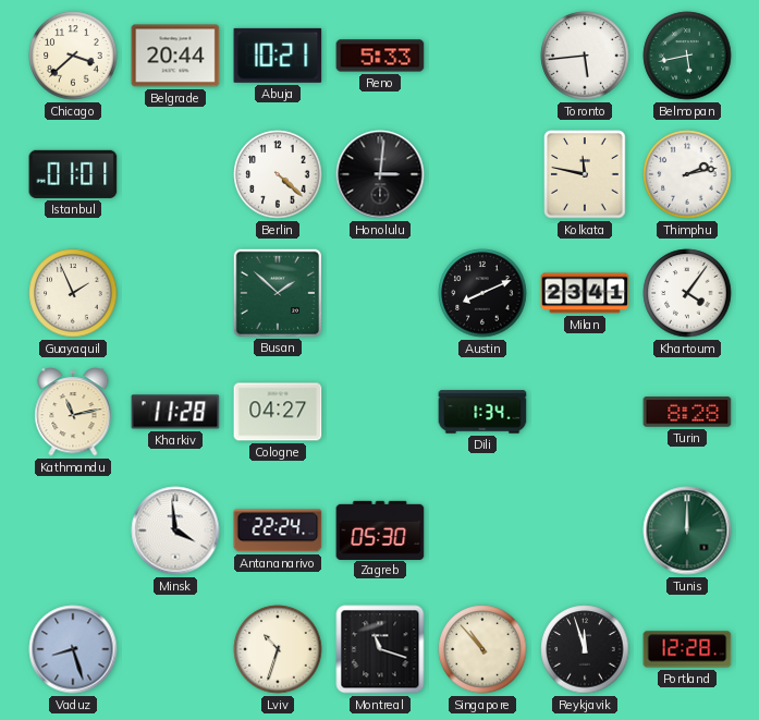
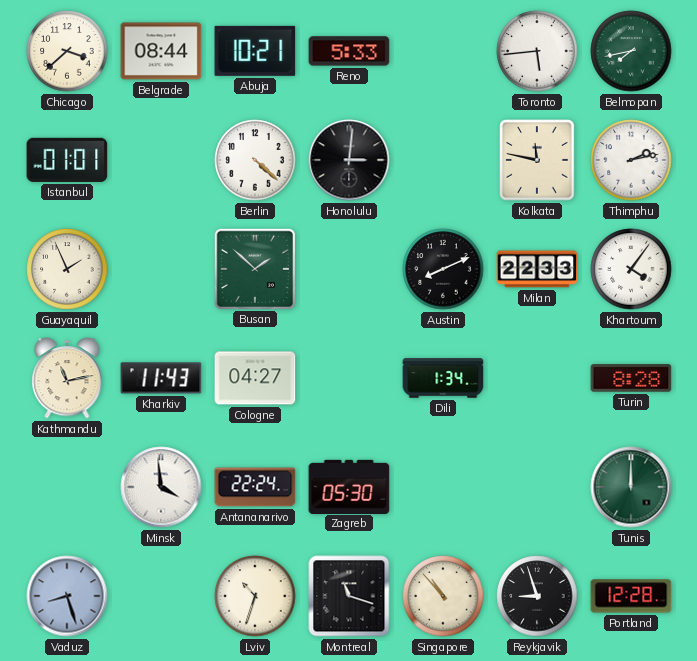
Belgrade: 20:44 -> 08:44
Belmopan: 5:43 -> 7:43
Milan: 23:41 -> 22:33
Kharkiv: 11:28 -> 11:43
Reykjavik: 11:57 -> 8:57
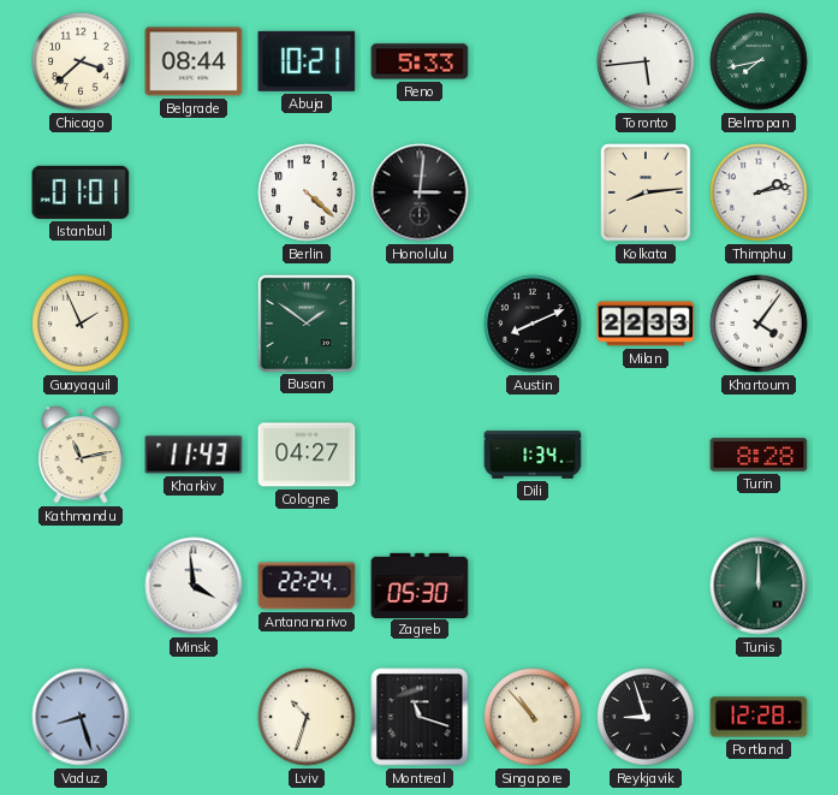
Kolkata: 11:47 -> 8:14
Busan: 1:52 -> 1:51
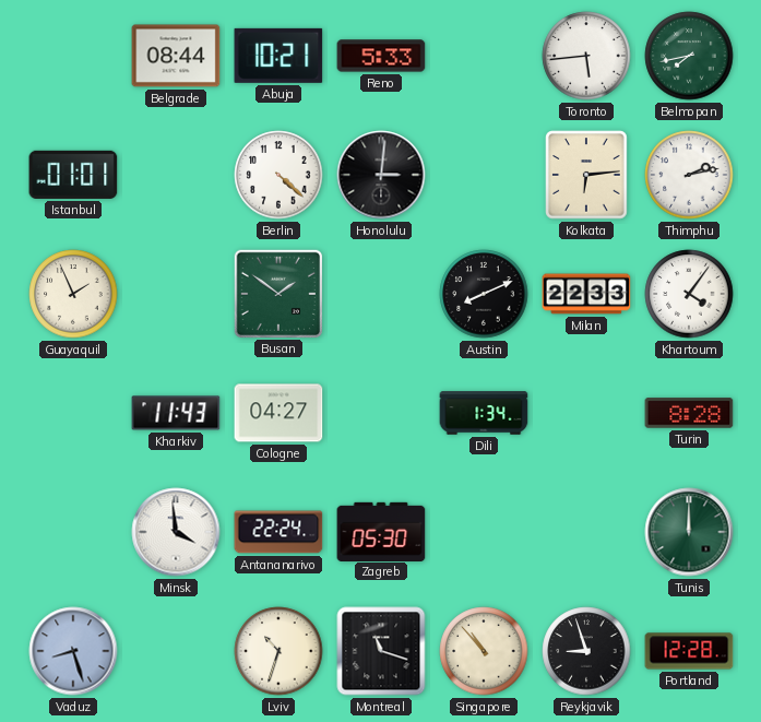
Chicago: 3:38 -> none
Kolkata: 8:14 -> 6:14
Kathmandu: 11:13 -> none
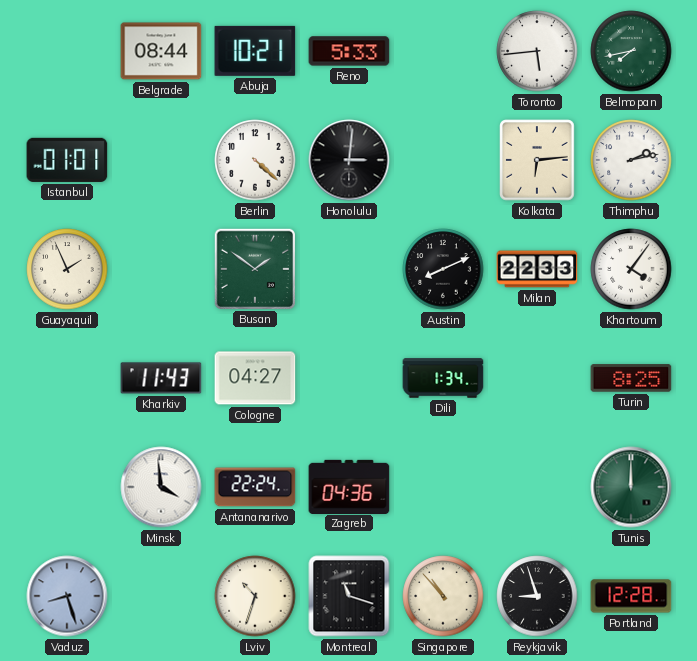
Turin: 8:28 -> 8:25
Zagreb: 05:30 -> 04:36
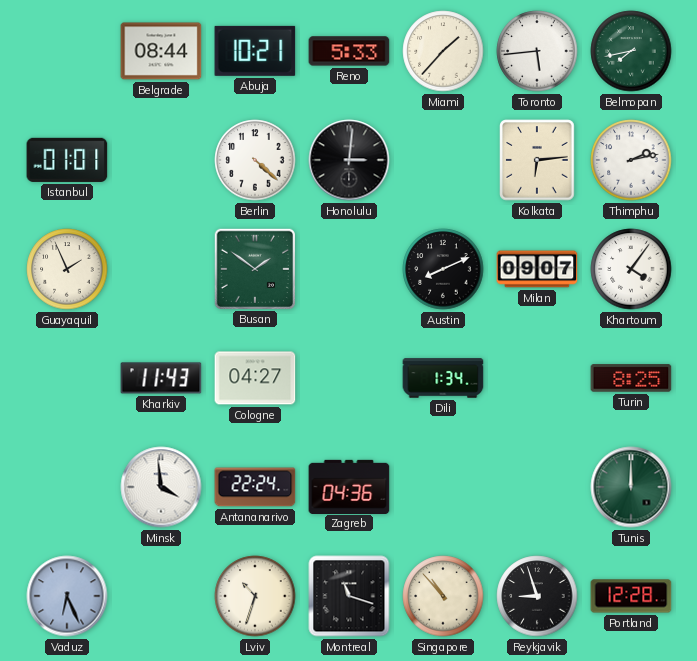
Miami: none -> 1:37
Milan: 22:33 -> 09:07
Vaduz: 8:27 -> 6:26
